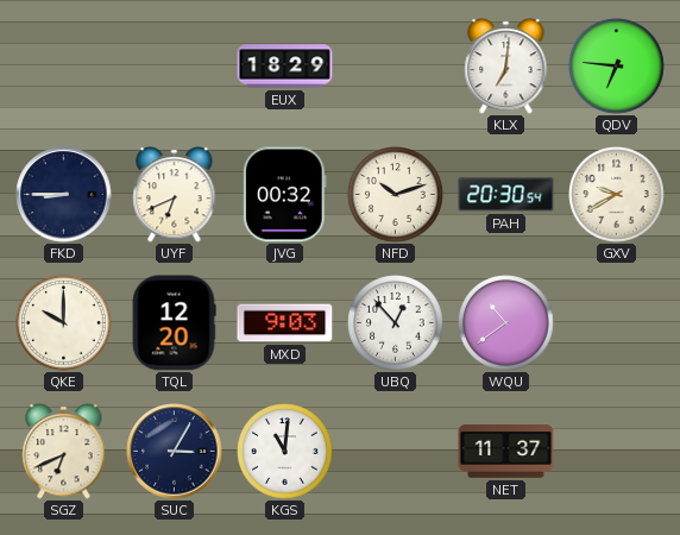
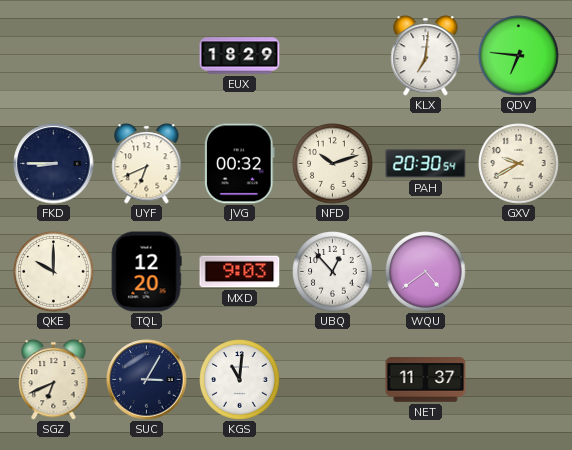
WQU: 10:39 -> 4:39
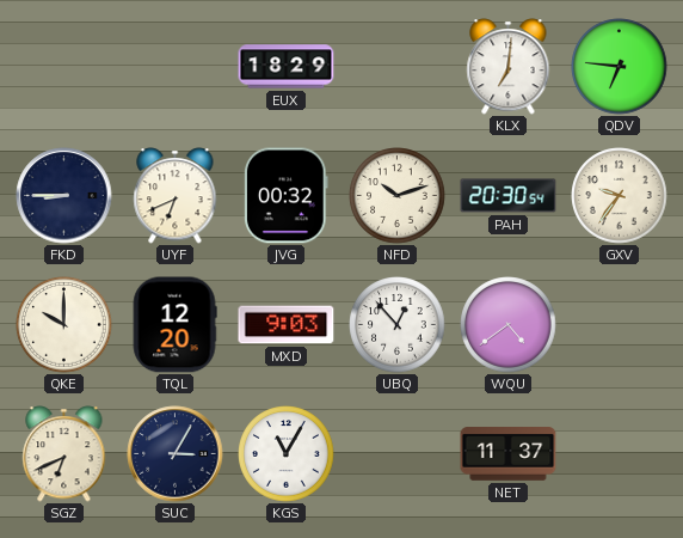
GXV: 9:40 -> 9:36
KGS: 11:01 -> 11:05
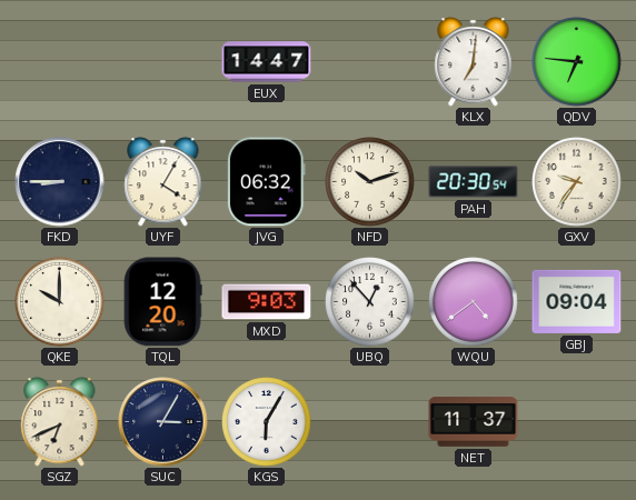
EUX: 18:29 -> 14:47
UYF: 6:41 -> 4:05
JVG: 00:32 -> 06:32
GBJ: none -> 09:04
KGS: 11:05 -> 6:05
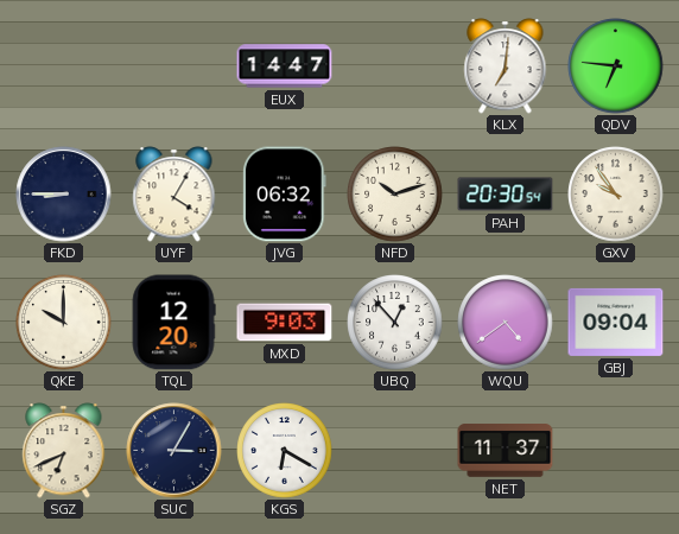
GXV: 9:36 -> 9:54
KGS: 6:05 -> 6:20
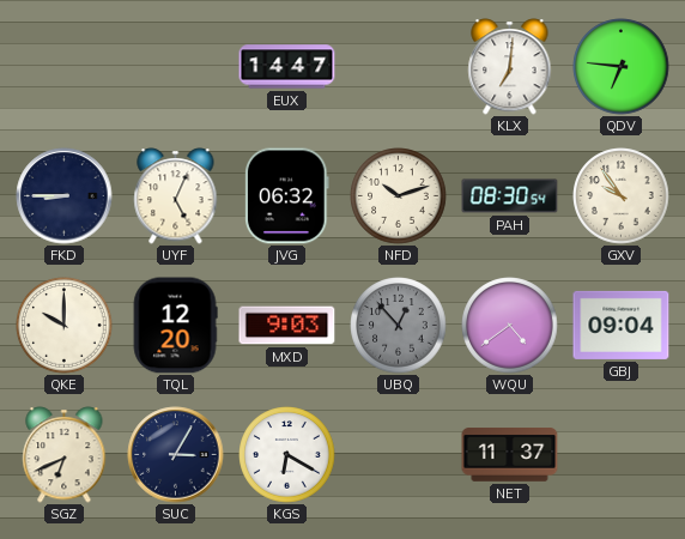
UYF: 4:05 -> 5:04
PAH: 20:30 -> 08:30
UBQ dial: white -> grey
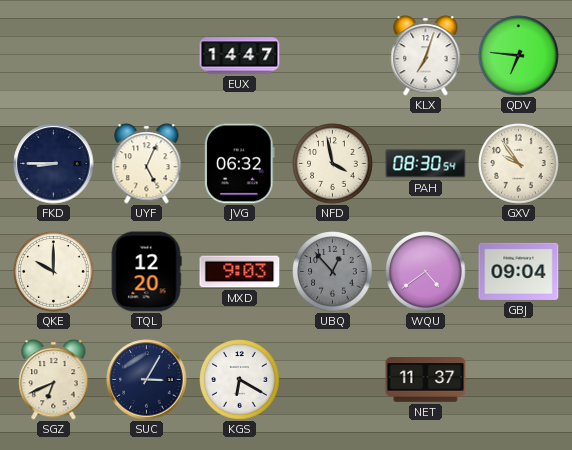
KLX: 7:01 -> 7:03
NFD: 10:12 -> 3:58
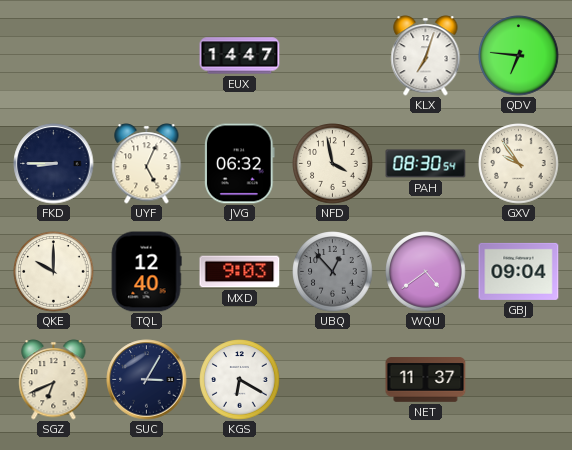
TQL: 12:20 -> 12:40
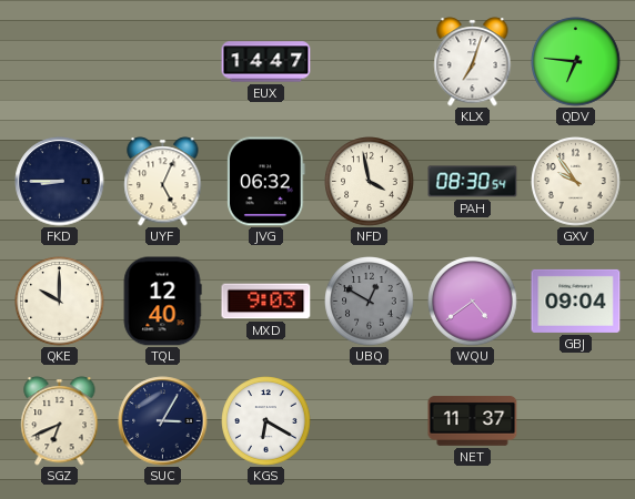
UBQ: 12:53 -> 12:50
